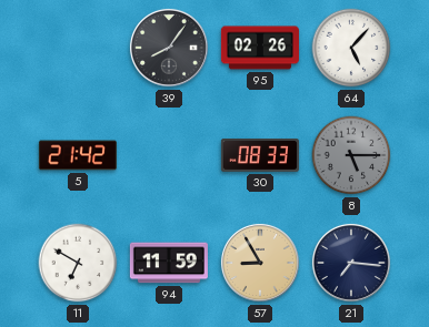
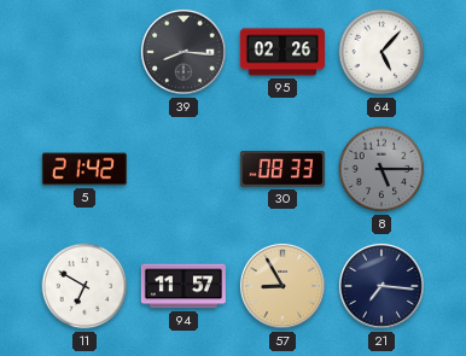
39: 8:06 -> 8:16
94: 11:59 -> 11:57
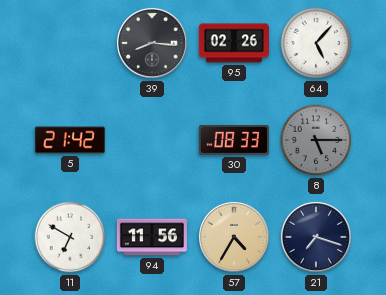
94: 11:57 -> 11:56
57: 8:55 -> 4:35
21: 7:16 -> 7:18
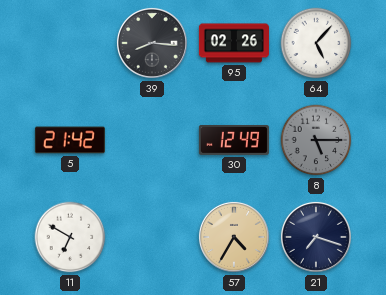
30: 08:33 -> 12:49
94: 11:56 -> none
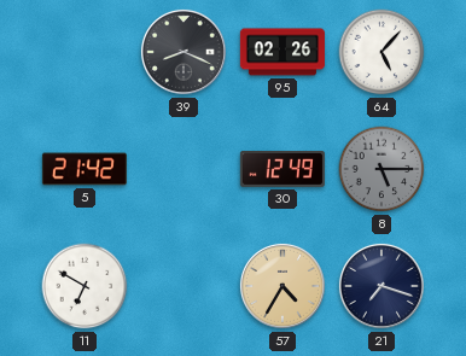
39: 8:16 -> 8:19
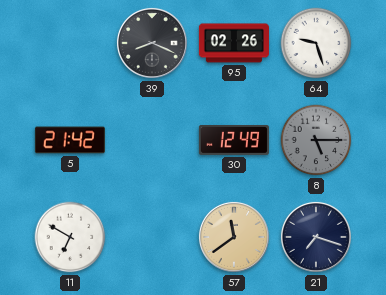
64: 5:07 -> 9:27
57: 4:35 -> 11:39
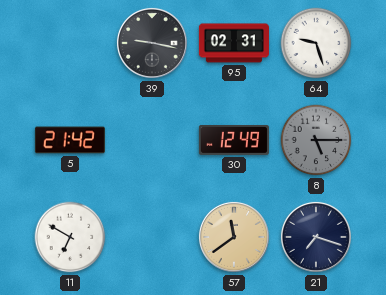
39: 8:19 -> 9:17
95: 02:26 -> 02:31
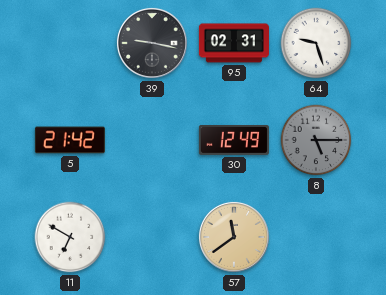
21: 7:18 -> none
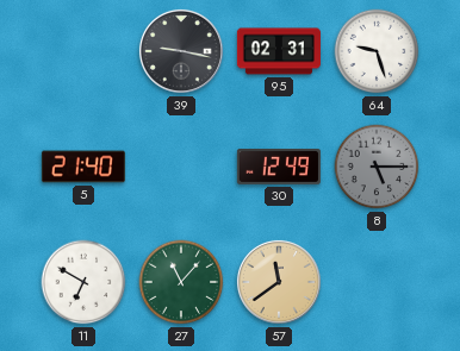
5: 21:42 -> 21:40
27: none -> 11:07
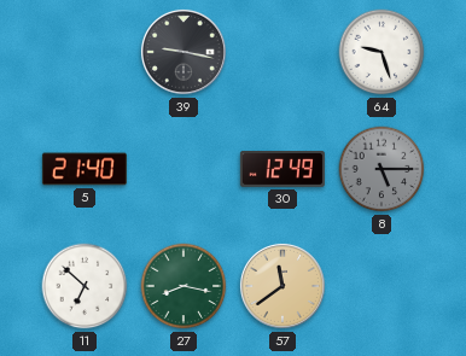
95: 02:31 -> none
11: 6:50 -> 6:52
27: 11:07 -> 8:17
